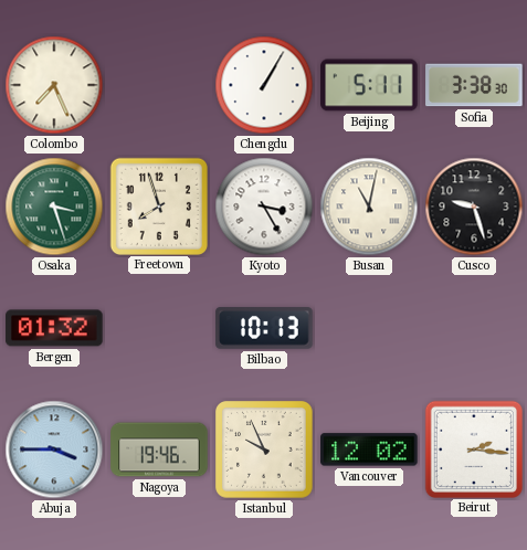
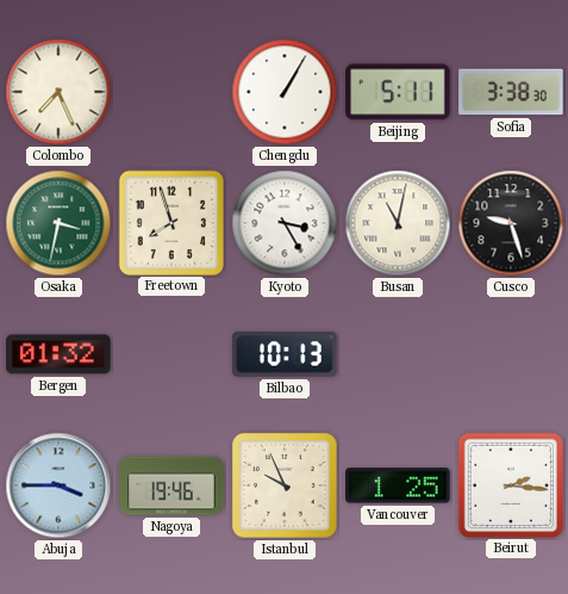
Osaka: 3:27 -> 3:32
Vancouver: 12:02 -> 1:25
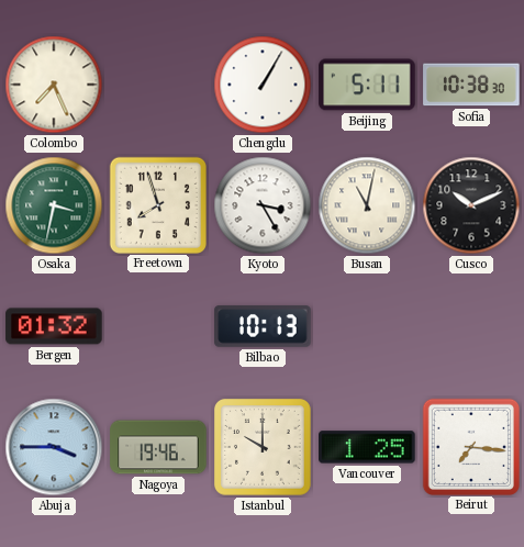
Sofia: 3:38 -> 10:38
Cusco: 9:27 -> 10:11
Istanbul: 9:56 -> 10:00
Beirut: 2:16 -> 7:16
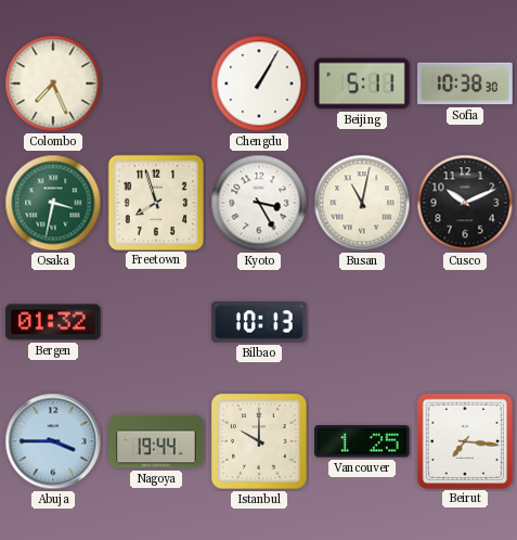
Nagoya: 19:46 -> 19:44
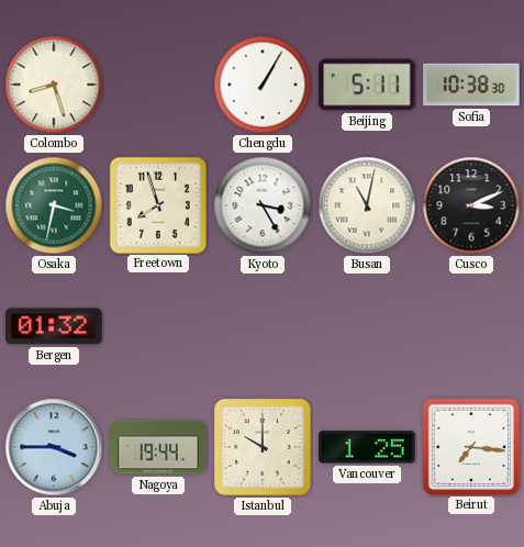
Colombo: 7:26 -> 8:27
Cusco: 10:11 -> 3:11
Bilbao: 10:13 -> none
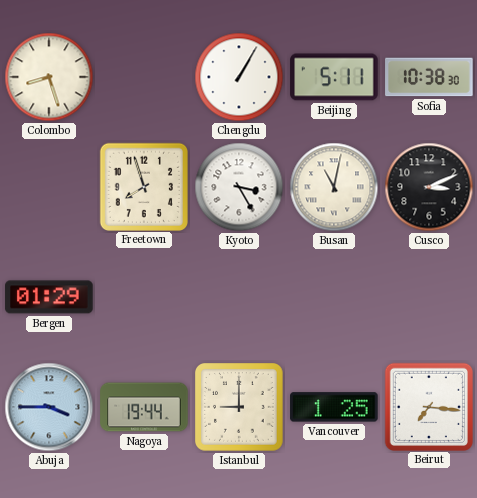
Osaka: 3:32 -> none
Bergen: 01:32 -> 01:29
Istanbul: 10:00 -> 9:00
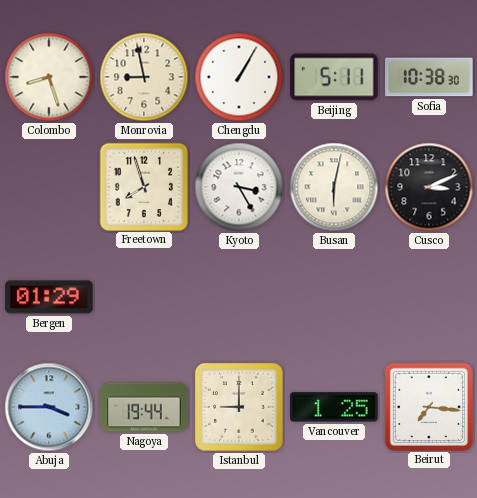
Monrovia: none -> 8:58
Busan: 11:02 -> 6:02
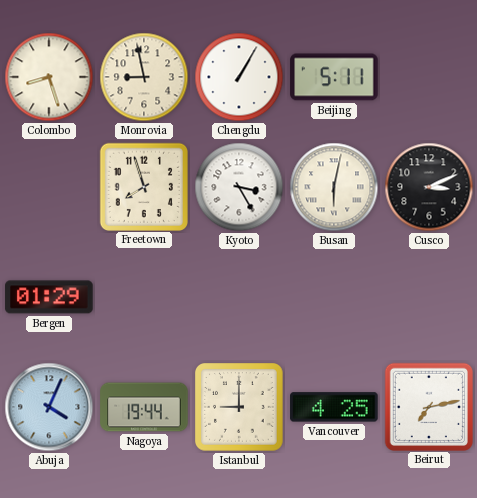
Sofia: 10:38 -> none
Abuja: 3:45 -> 4:04
Vancouver: 1:25 -> 4:25
Beirut: 7:16 -> 7:13
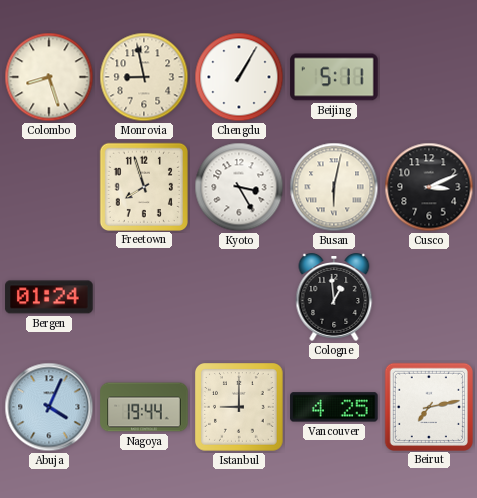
Bergen: 01:29 -> 01:24
Cologne: none -> 12:59
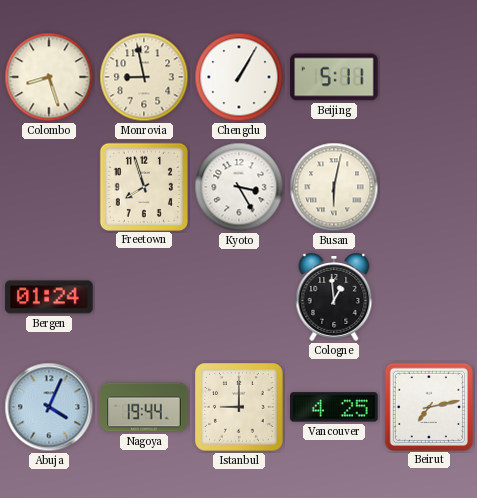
Cusco: 3:11 -> none
